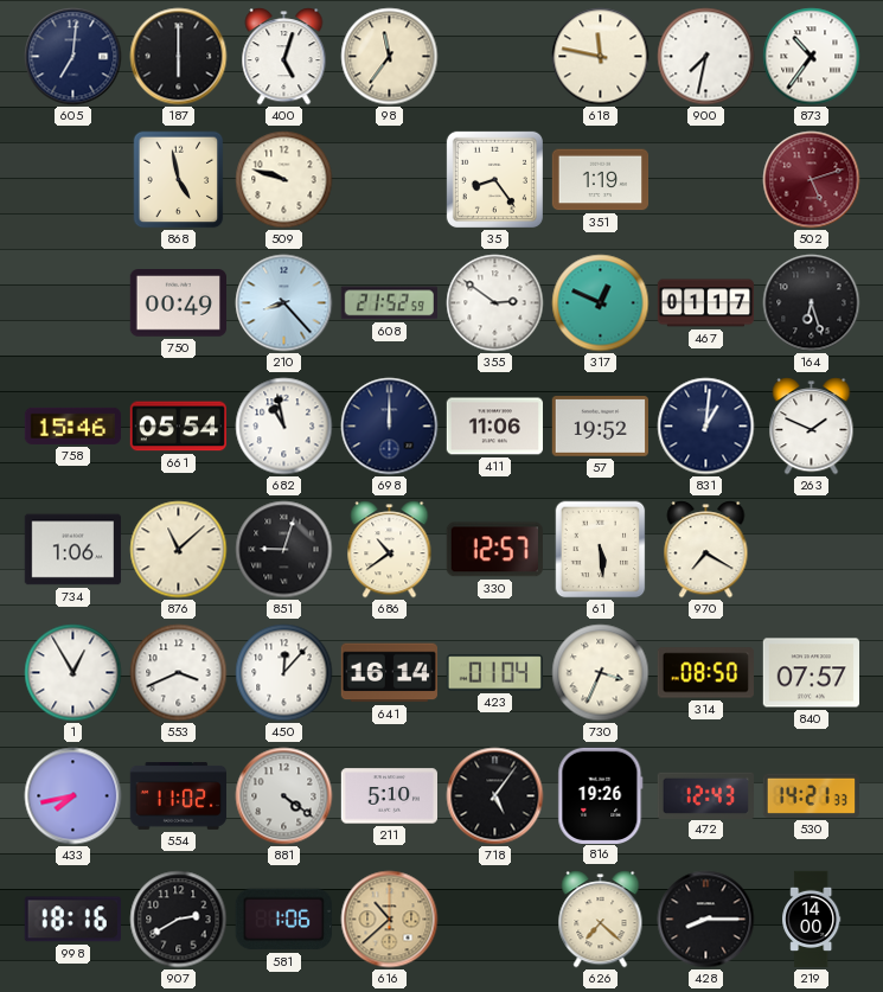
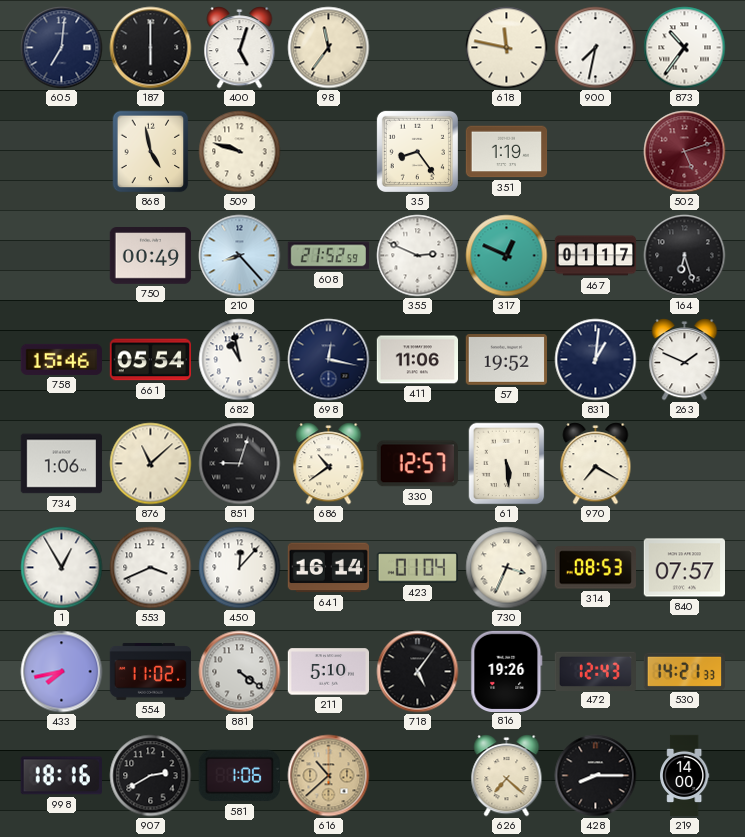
355: 2:51 -> 2:49
698: 12:00 -> 12:17
314: 08:50 -> 08:53
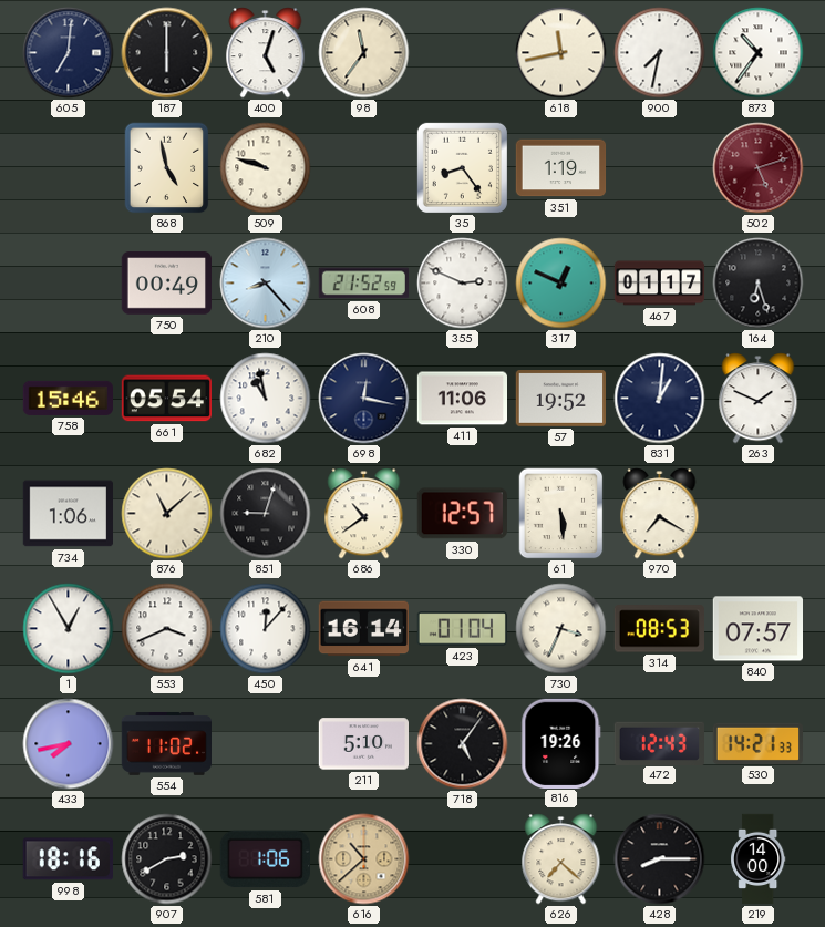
618: 11:47 -> 11:43
881: 4:21 -> none
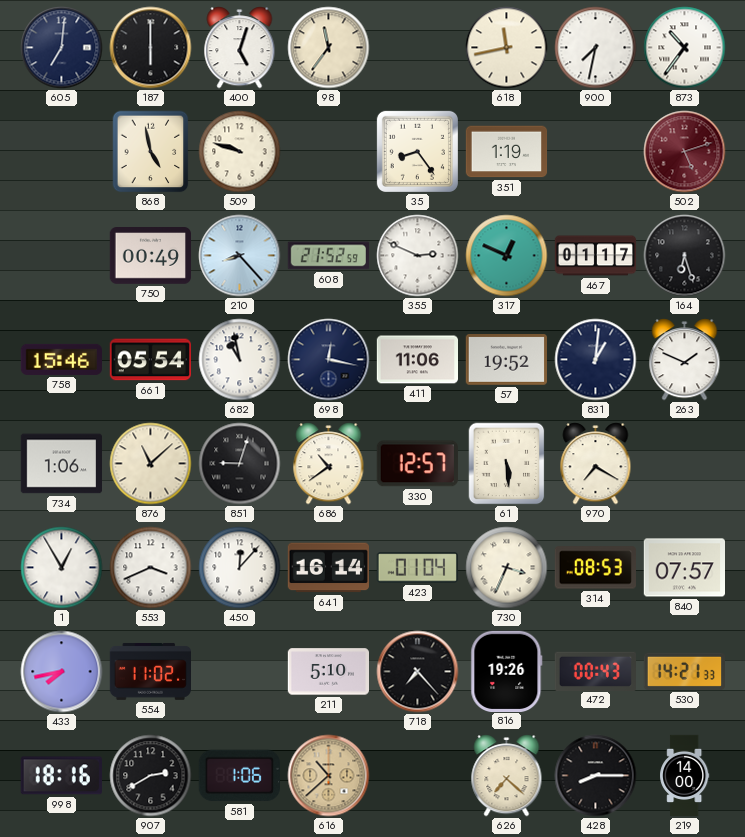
718: 5:06 -> 7:23
472: 12:43 -> 00:43
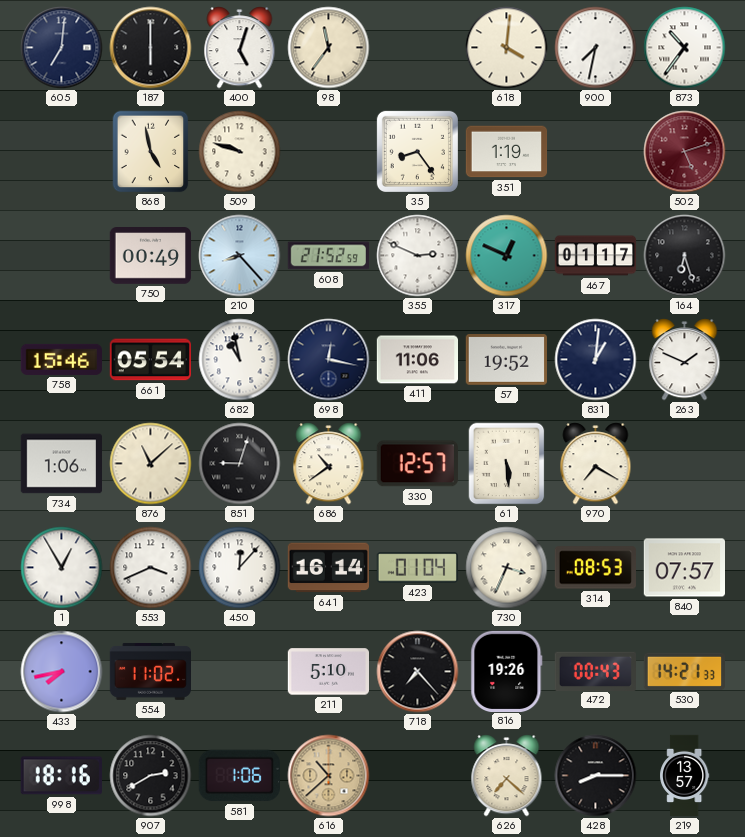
618: 11:43 -> 4:01
219: 14:00 -> 13:57
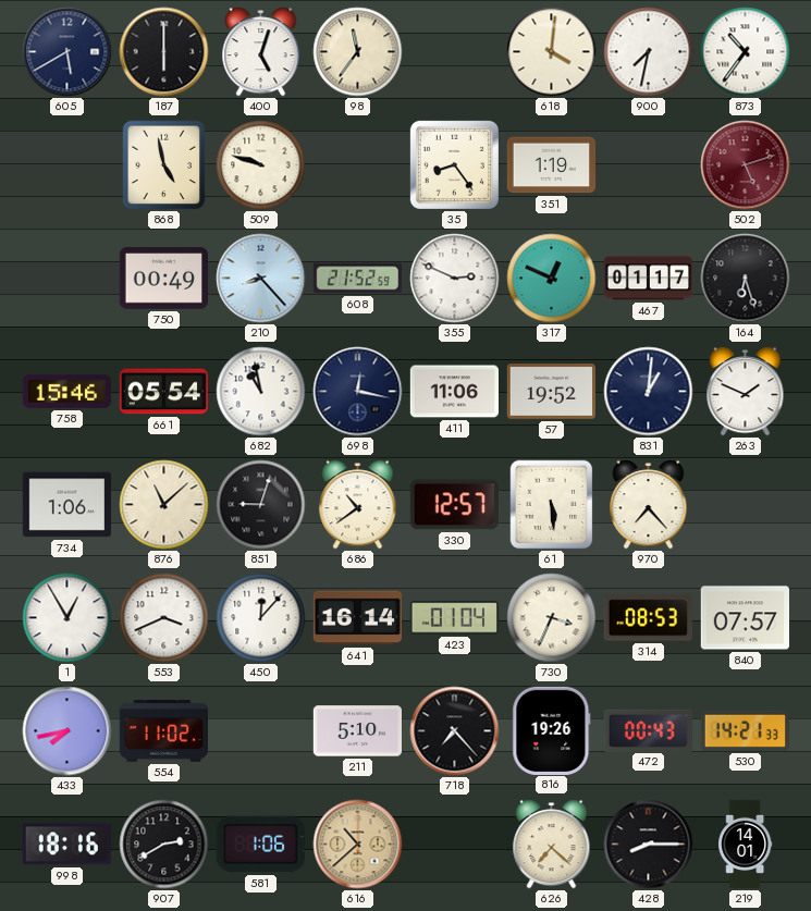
605: 7:01 -> 5:40
970: 7:20 -> 7:23
219: 13:57 -> 14:01
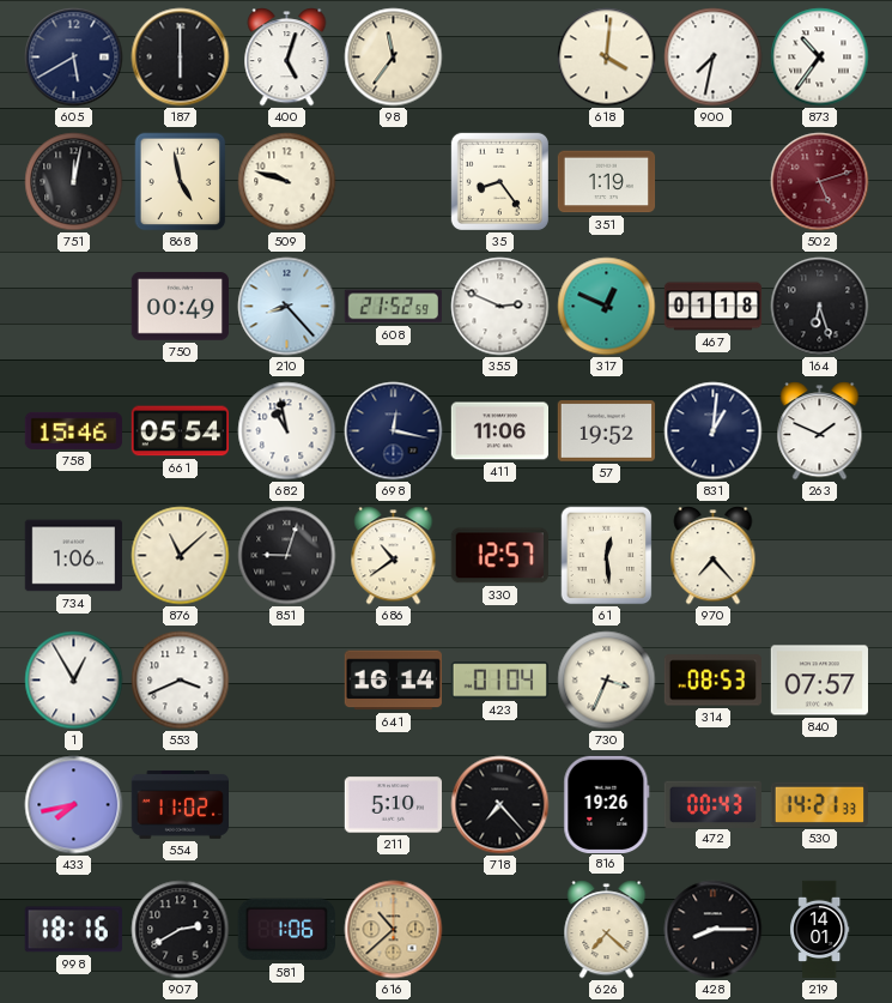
751: none -> 12:02
467: 01:17 -> 01:18
61: 5:29 -> 12:29
450: 12:07 -> none
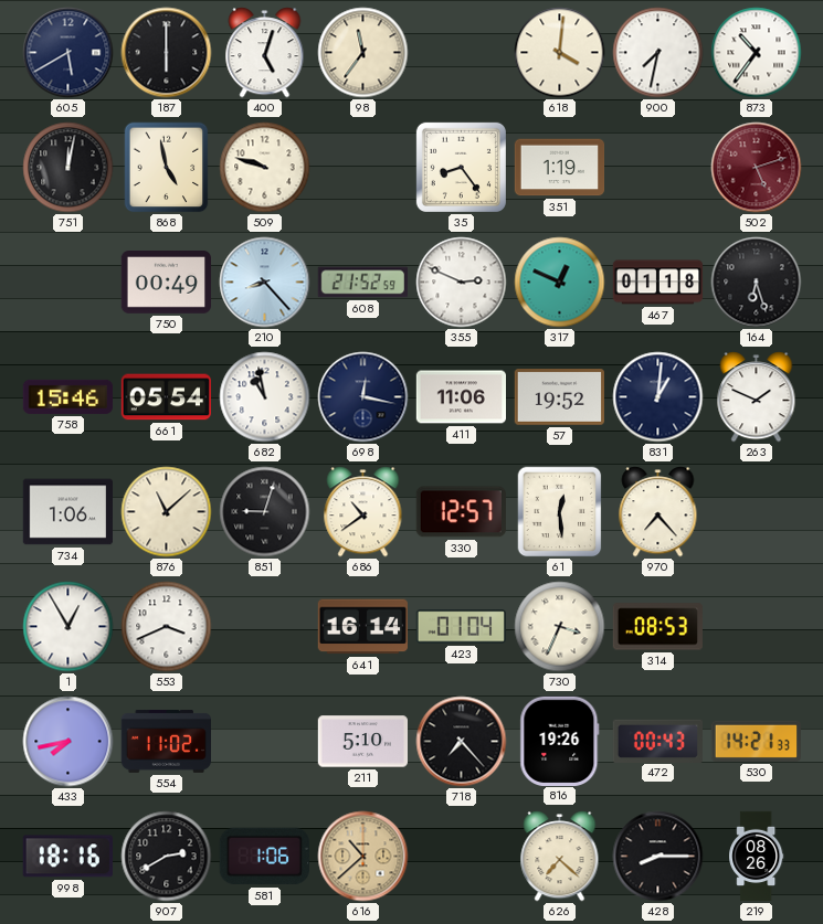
840: 07:57 -> none
219: 14:01 -> 08:26
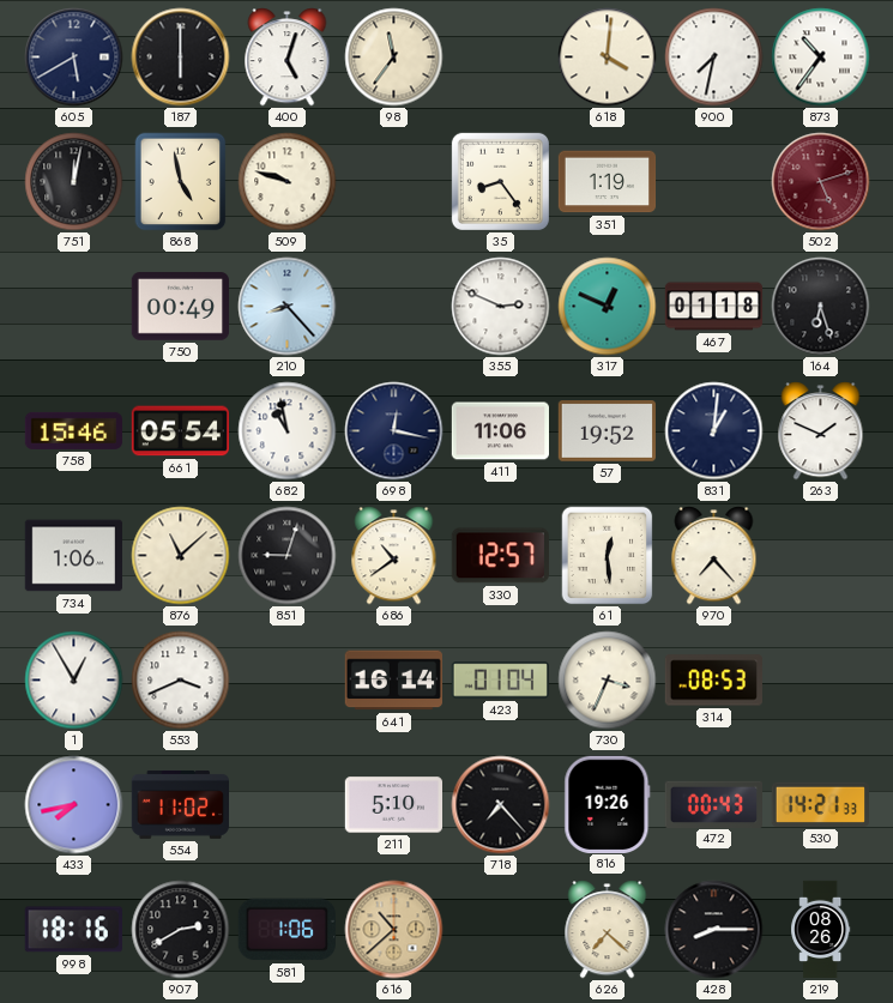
608: 21:52 -> none
